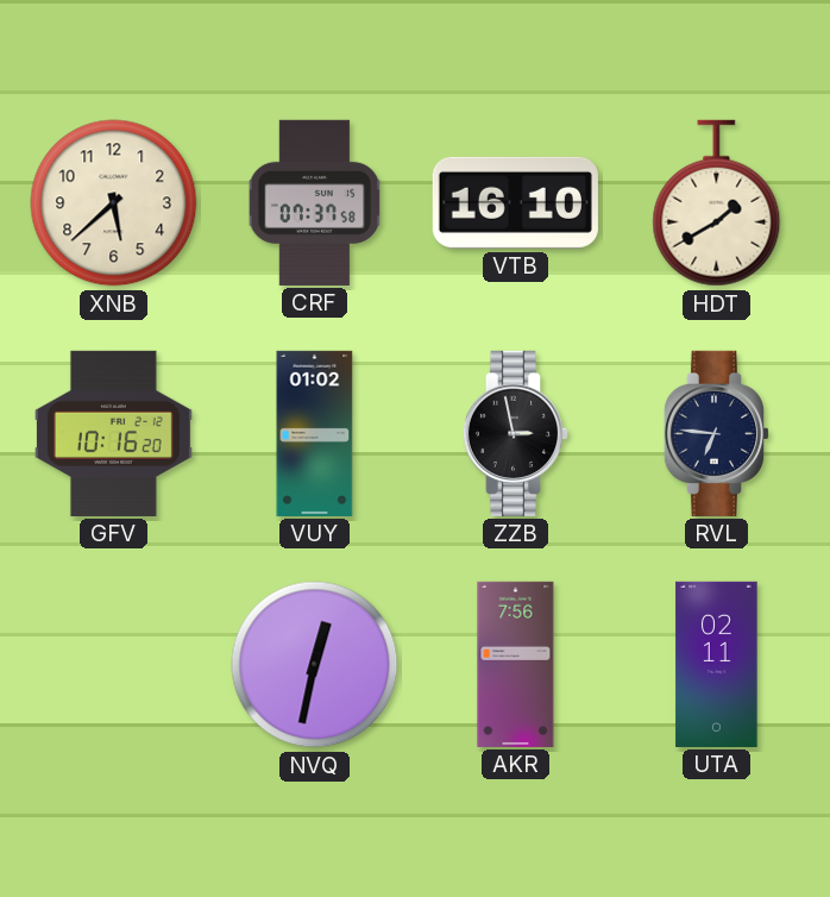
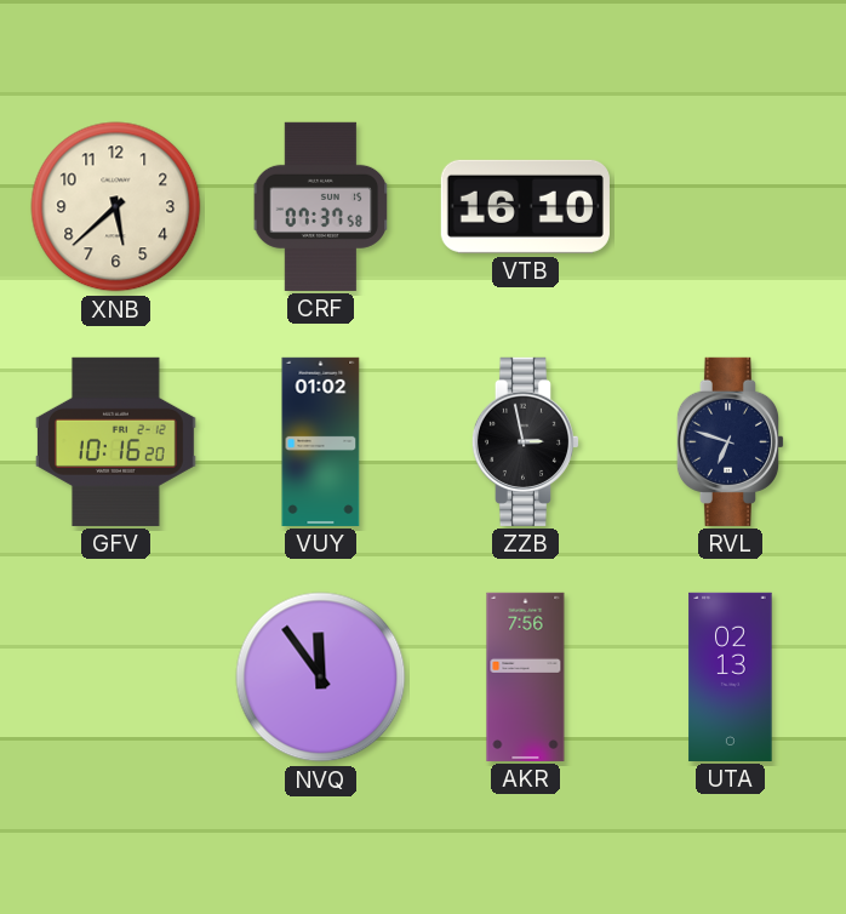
HDT: 1:40 -> none
RVL: 6:46 -> 6:48
NVQ: 12:32 -> 11:54
UTA: 02:11 -> 02:13
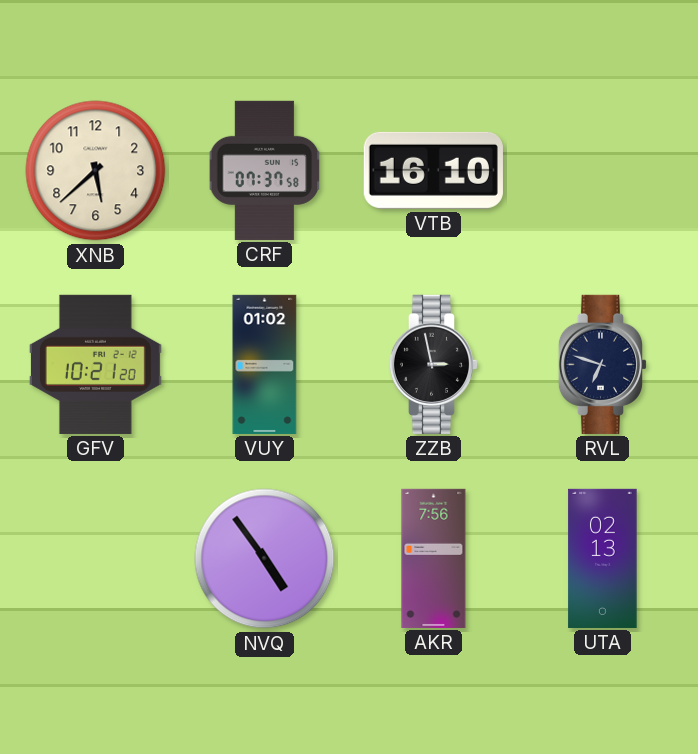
GFV: 10:16 -> 10:21
NVQ: 11:54 -> 4:54
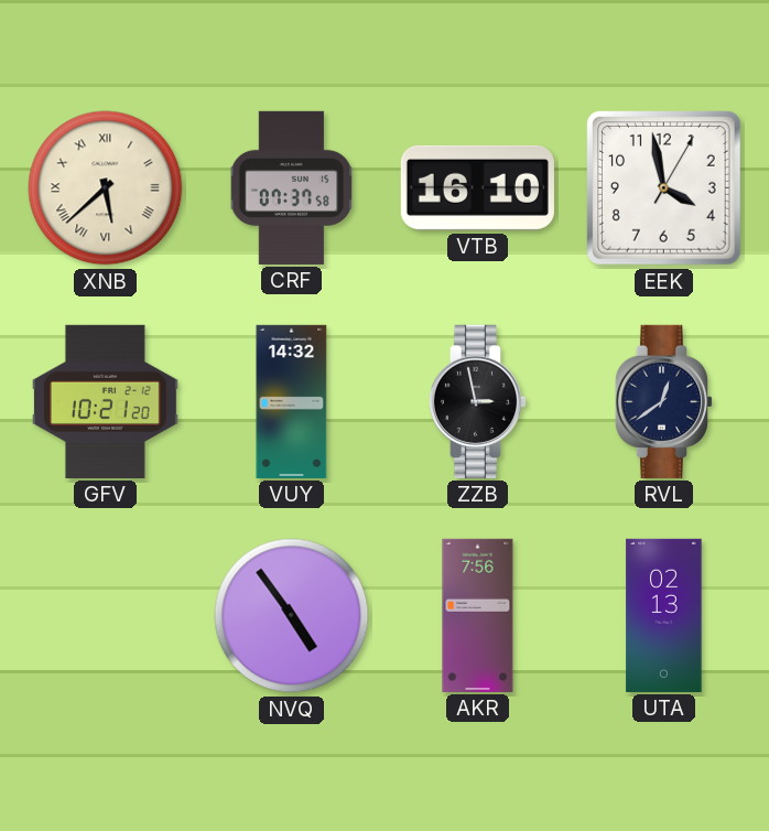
XNB numerals: Arabic -> Roman
EEK: none -> 3:58
VUY: 01:02 -> 14:32
RVL: 6:48 -> 12:39
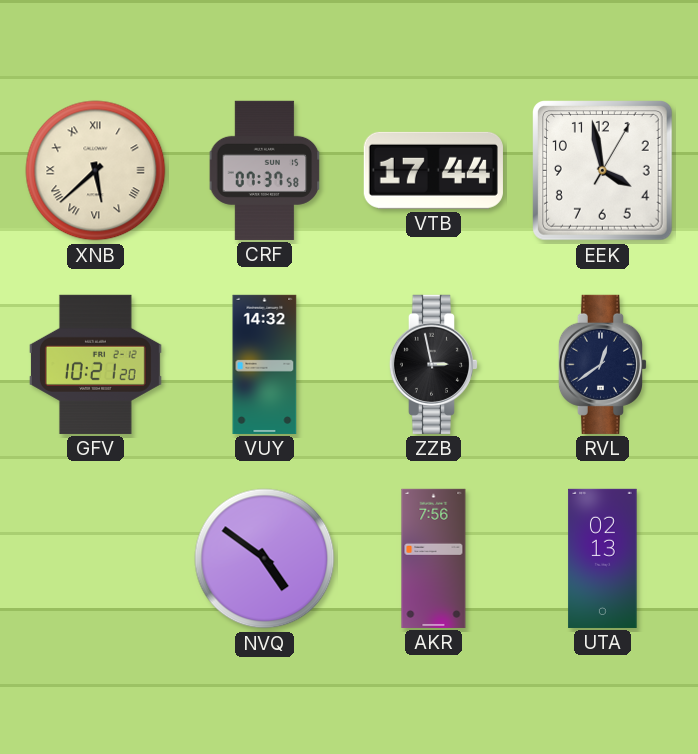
VTB: 16:10 -> 17:44
NVQ: 4:54 -> 4:51
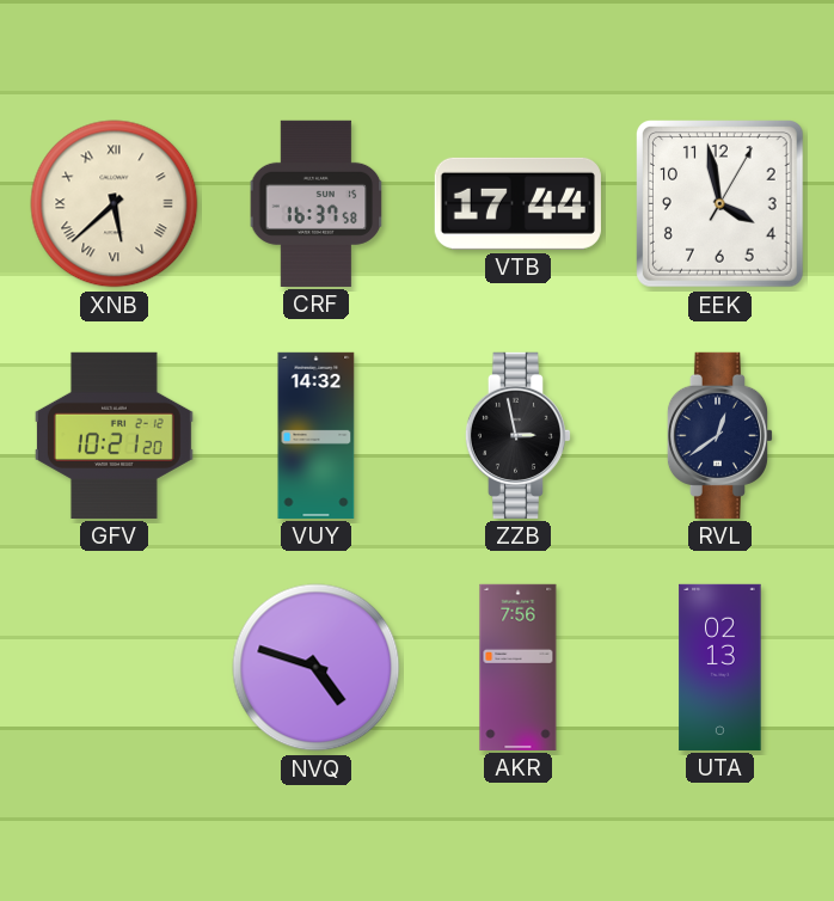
CRF: 07:37 -> 16:37
NVQ: 4:51 -> 4:48
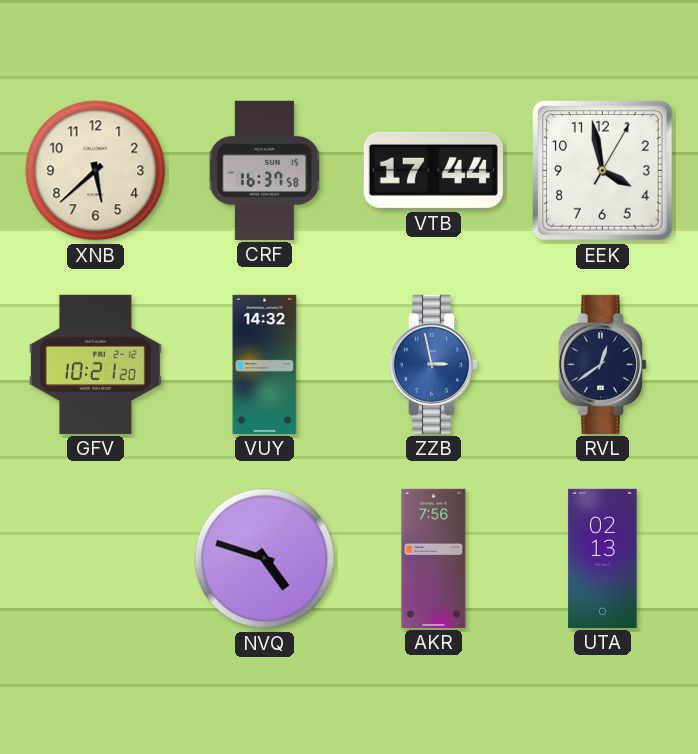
XNB numerals: Roman -> Arabic
ZZB dial: black -> blue
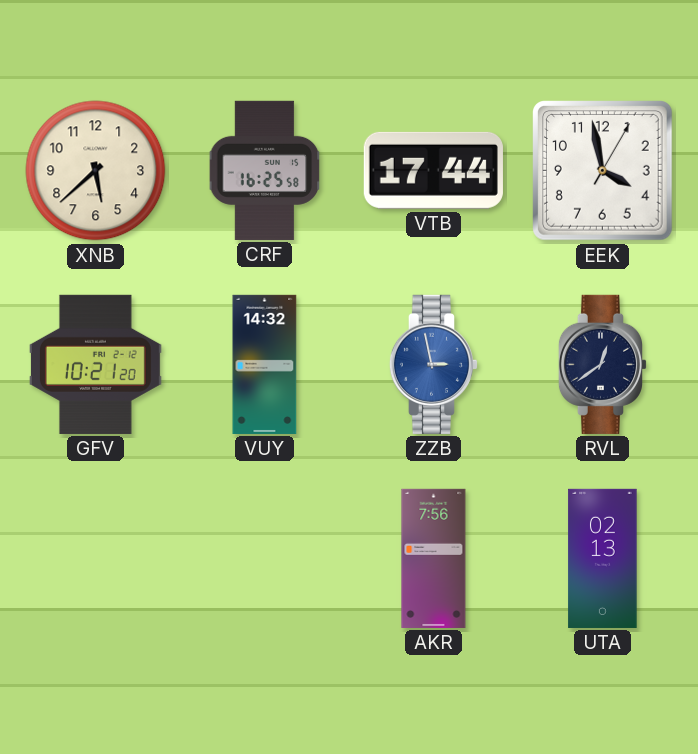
CRF: 16:37 -> 16:25
NVQ: 4:48 -> none
